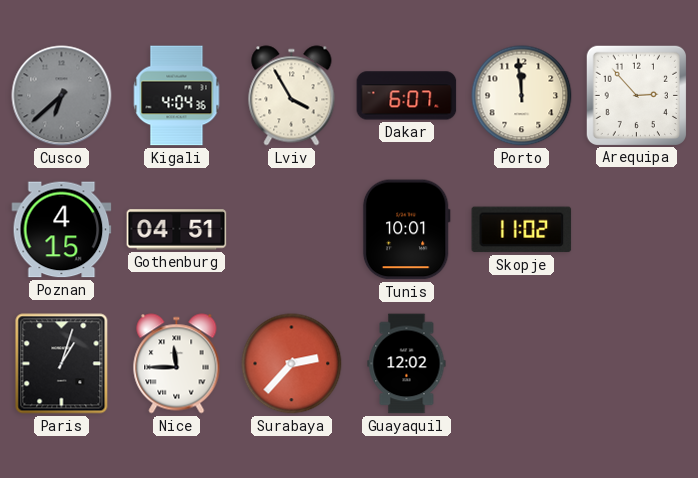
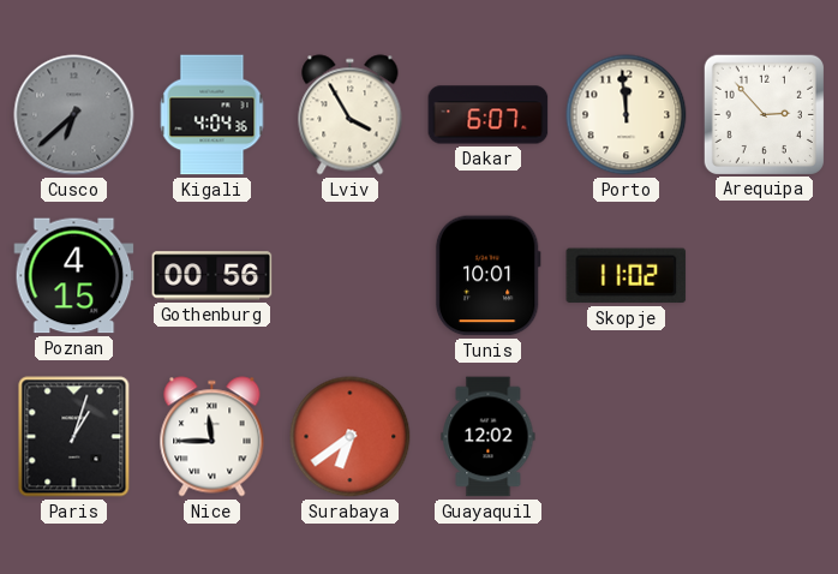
Gothenburg: 04:51 -> 00:56
Surabaya: 2:37 -> 6:39
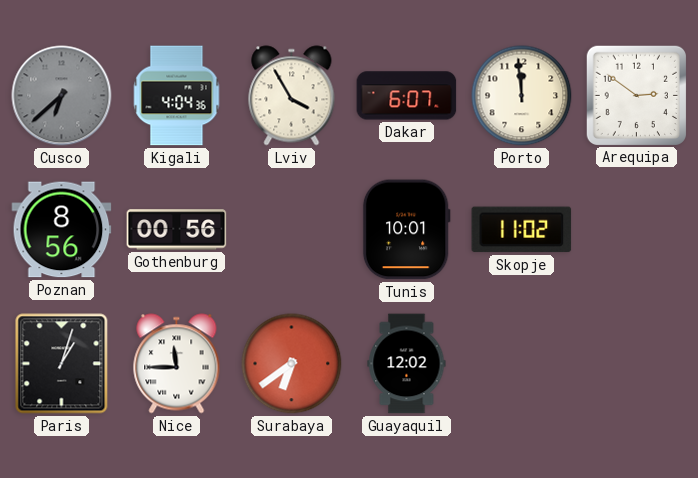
Arequipa: 2:53 -> 2:51
Poznan: 4:15 -> 8:56
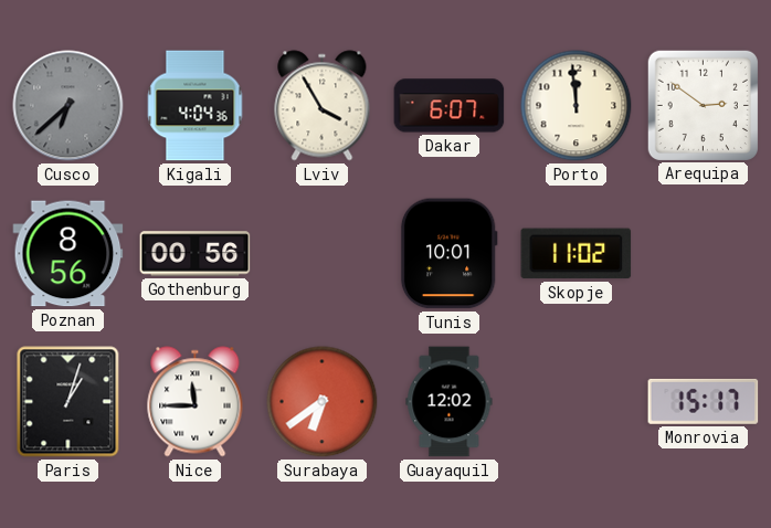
Monrovia: none -> 15:17
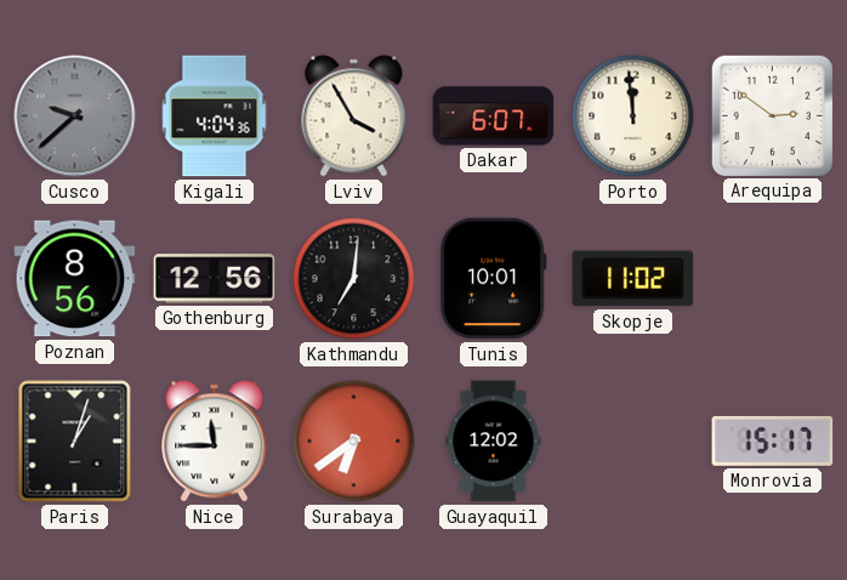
Cusco: 6:38 -> 9:38
Gothenburg: 00:56 -> 12:56
Kathmandu: none -> 7:01
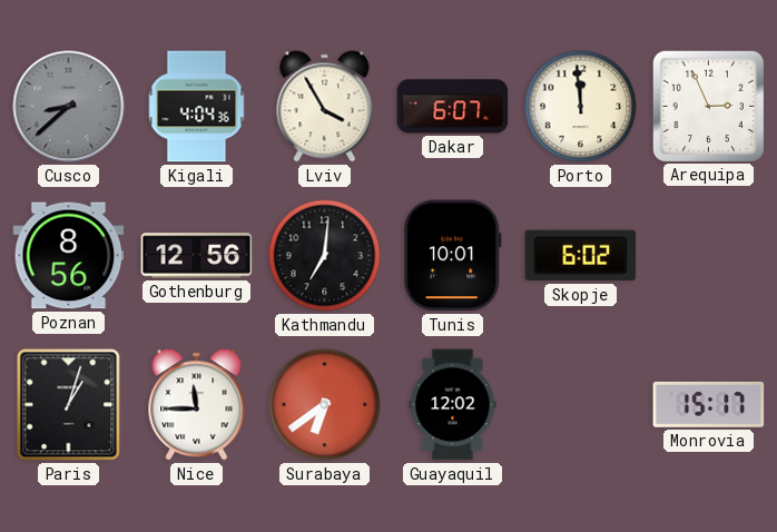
Cusco: 9:38 -> 8:38
Arequipa: 2:51 -> 2:56
Skopje: 11:02 -> 6:02
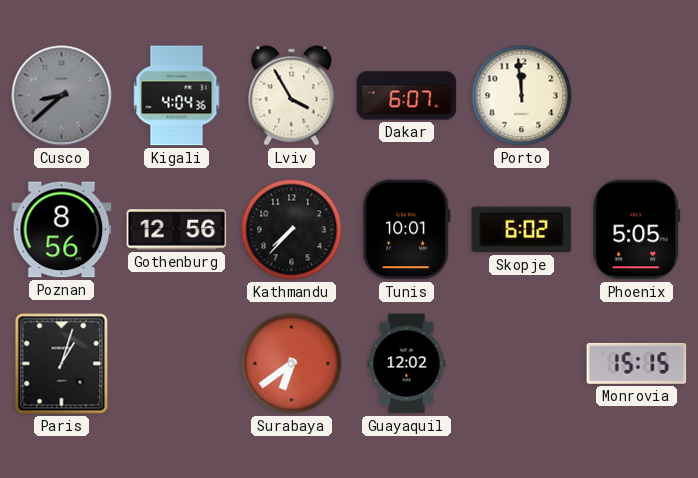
Arequipa: 2:56 -> none
Kathmandu: 7:01 -> 7:37
Phoenix: none -> 5:05
Nice: 11:45 -> none
Monrovia: 15:17 -> 15:15
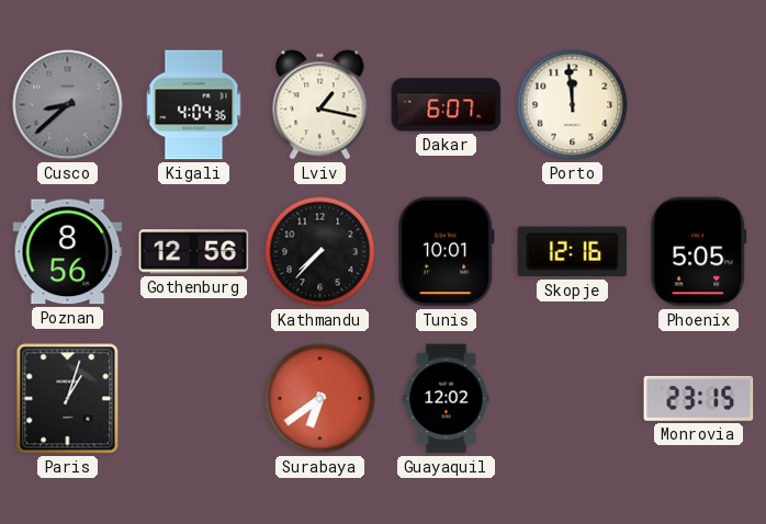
Lviv: 3:55 -> 1:17
Skopje: 6:02 -> 12:16
Monrovia: 15:15 -> 23:15
